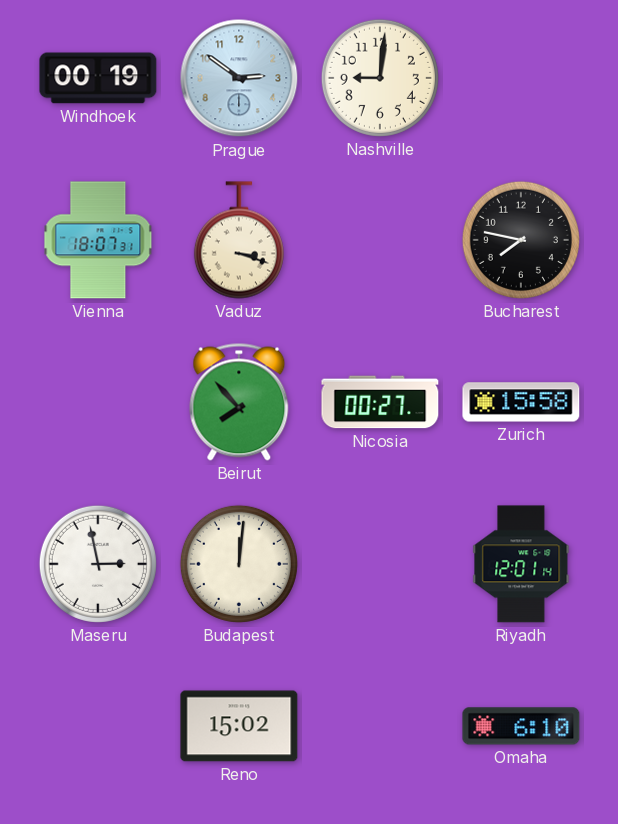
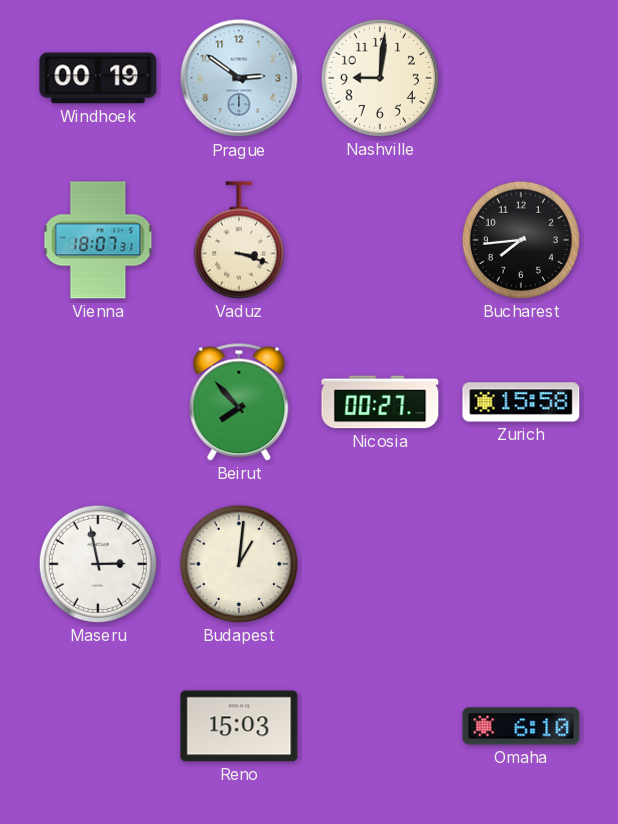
Bucharest: 7:47 -> 7:44
Budapest: 12:01 -> 1:01
Riyadh: 12:01 -> none
Reno: 15:02 -> 15:03
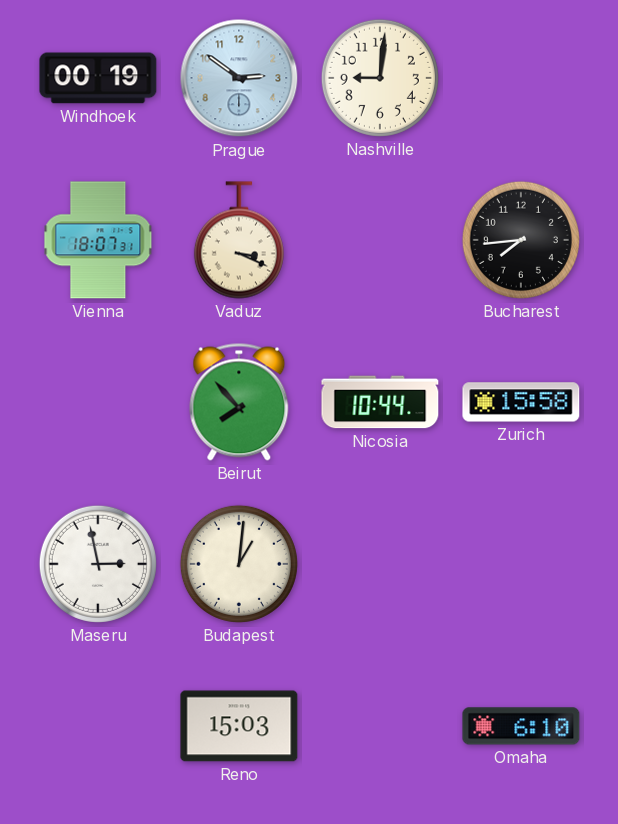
Vaduz: 3:18 -> 3:19
Nicosia: 00:27 -> 10:44
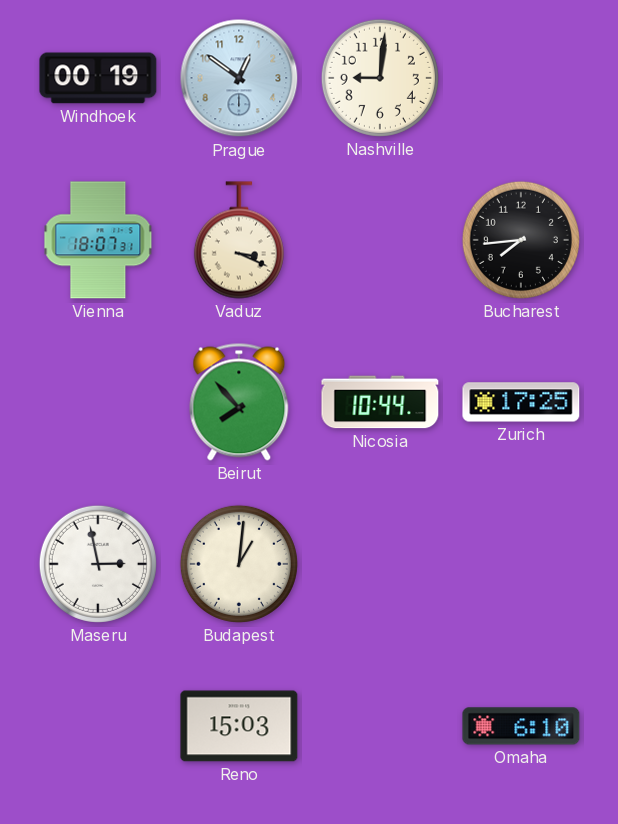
Prague: 2:51 -> 12:51
Zurich: 15:58 -> 17:25
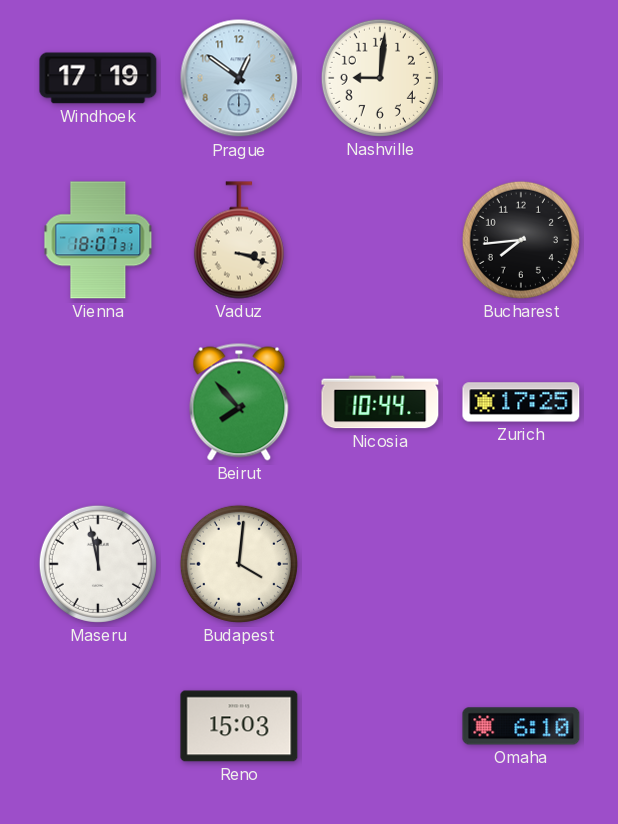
Windhoek: 00:19 -> 17:19
Vaduz: 3:19 -> 3:18
Maseru: 2:58 -> 11:58
Budapest: 1:01 -> 4:01
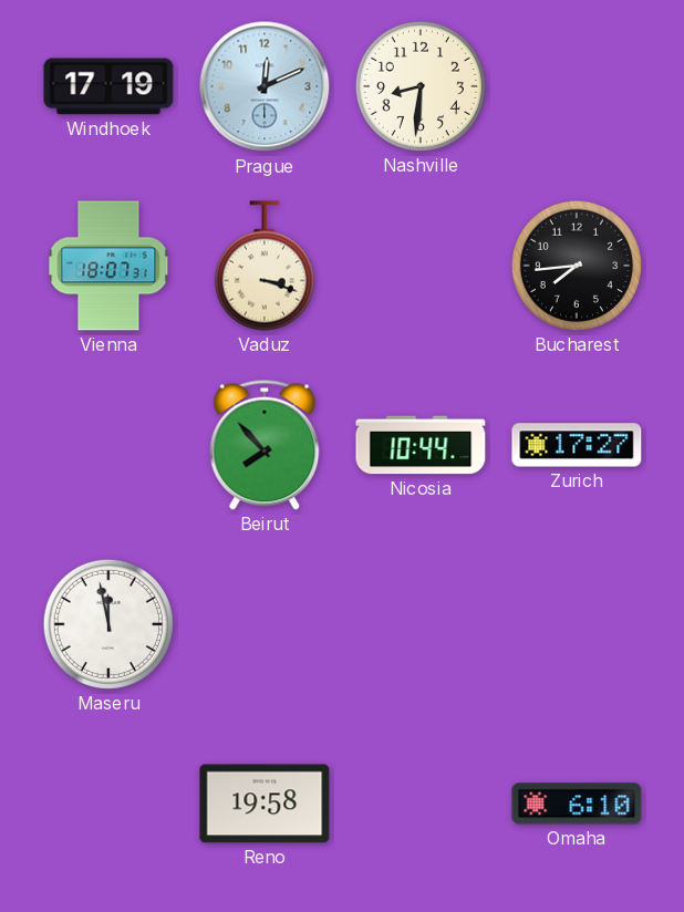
Prague: 12:51 -> 12:11
Nashville: 9:01 -> 8:31
Zurich: 17:25 -> 17:27
Budapest: 4:01 -> none
Reno: 15:03 -> 19:58
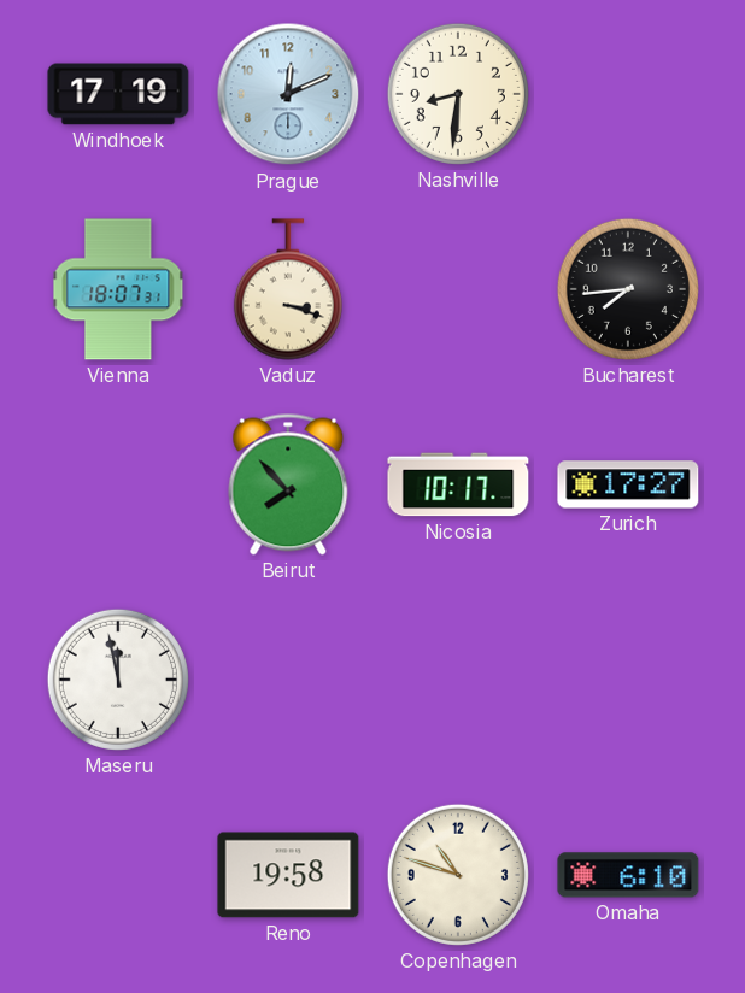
Nicosia: 10:44 -> 10:17
Copenhagen: none -> 10:48
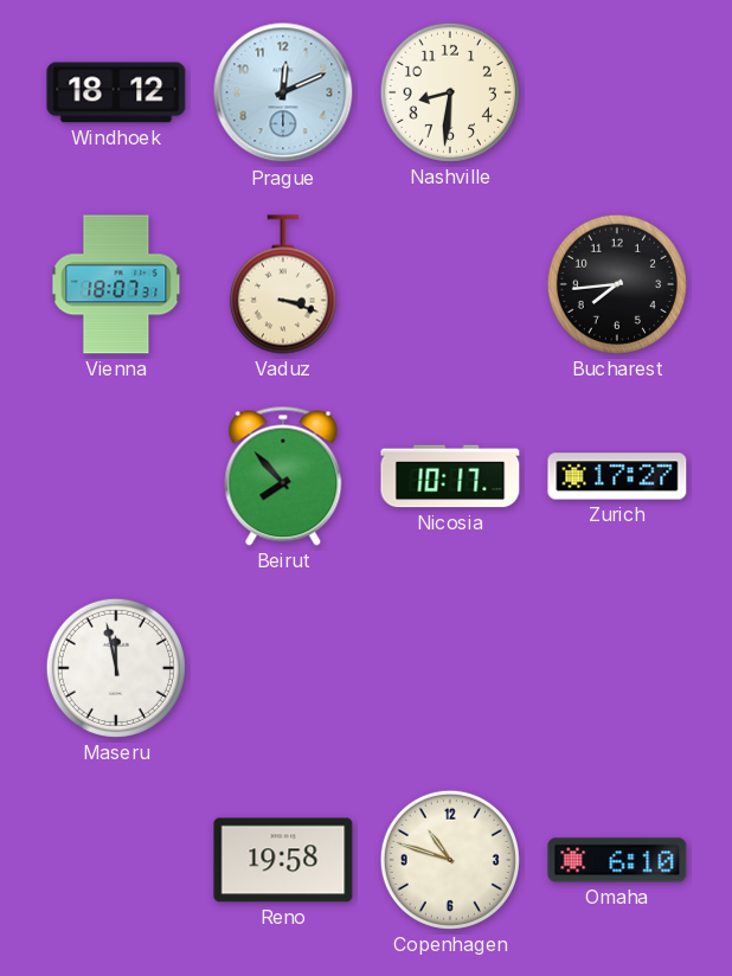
Windhoek: 17:19 -> 18:12
